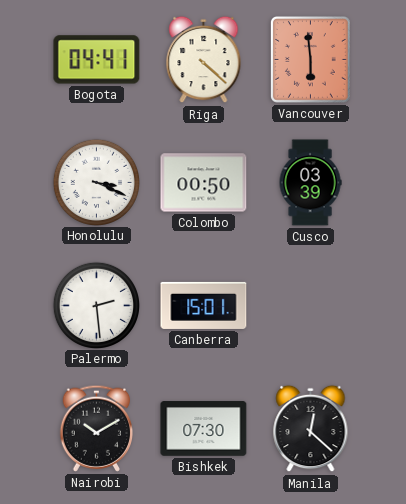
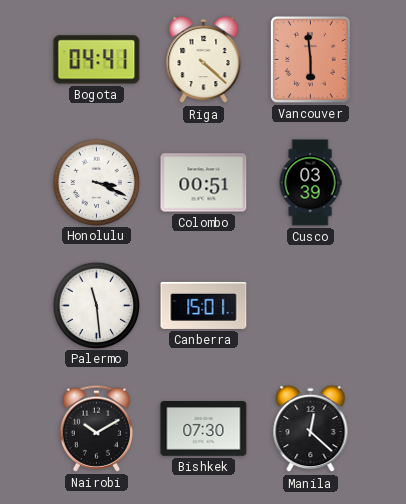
Colombo: 00:50 -> 00:51
Palermo: 2:29 -> 11:29
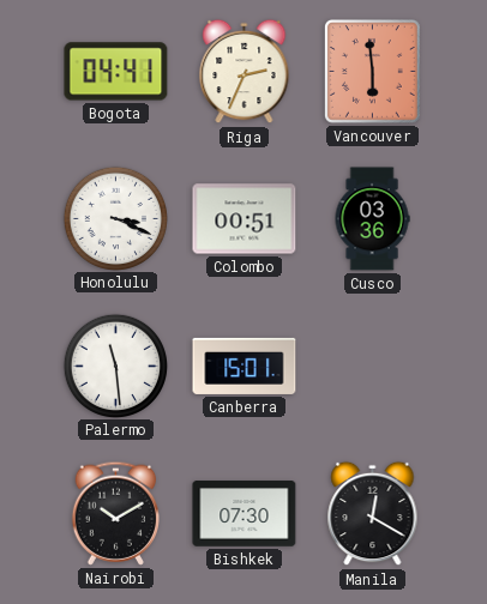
Riga: 4:22 -> 2:34
Cusco: 03:39 -> 03:36
Manila: 12:22 -> 12:20
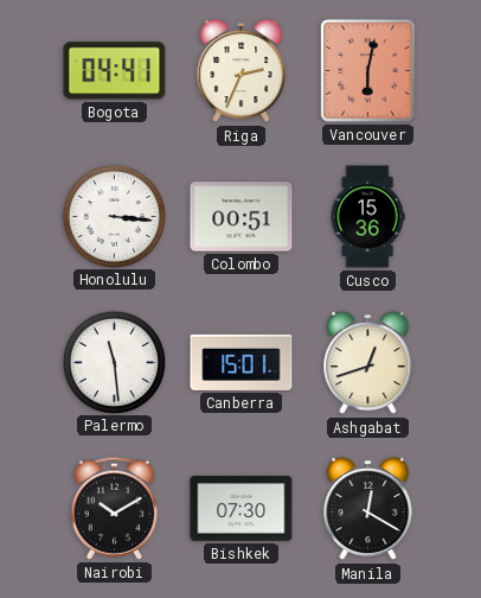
Vancouver: 5:59 -> 6:02
Honolulu: 3:19 -> 3:16
Cusco: 03:36 -> 15:36
Ashgabat: none -> 12:42
